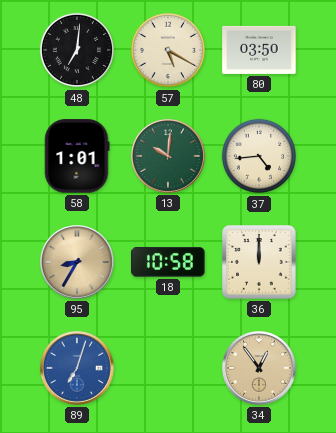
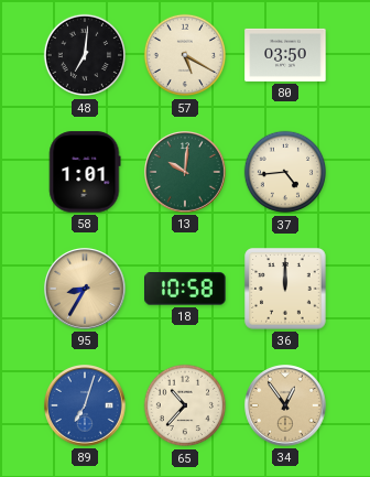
65: none -> 10:37
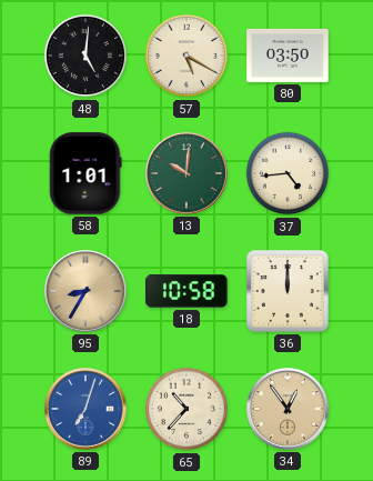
48: 7:01 -> 5:01
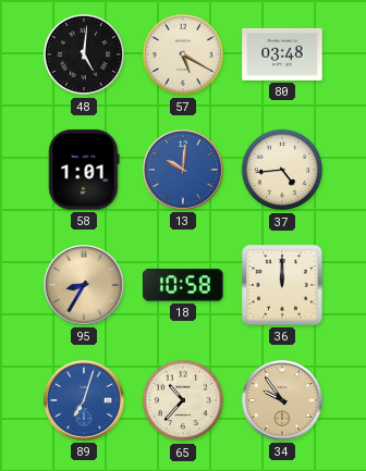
80: 03:50 -> 03:48
13 dial: green -> blue
34: 12:54 -> 9:54
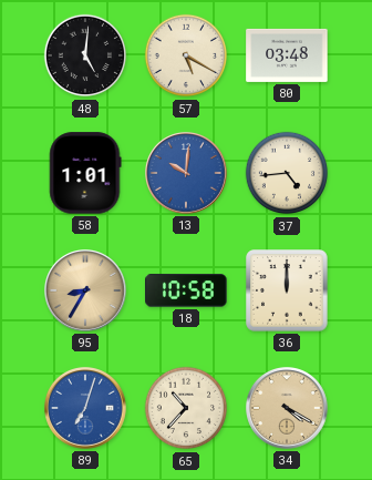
34: 9:54 -> 4:20
